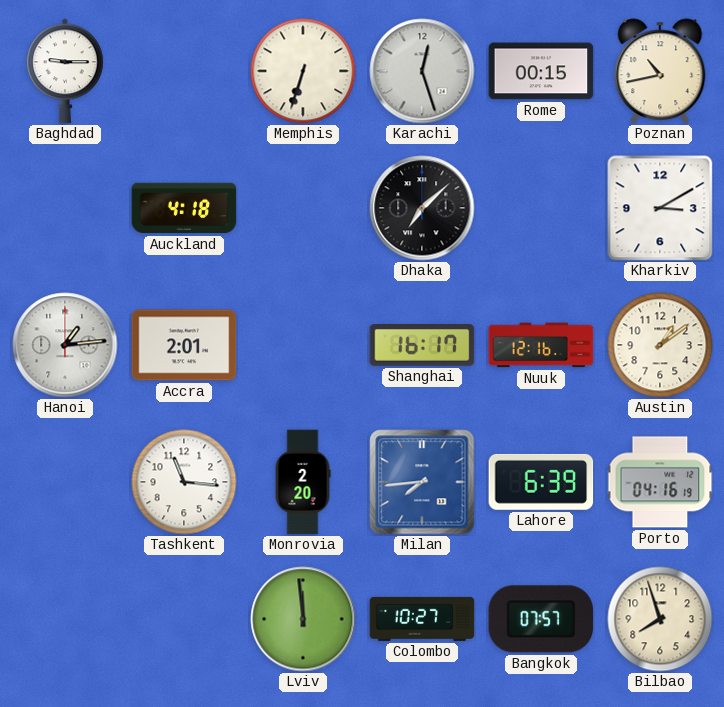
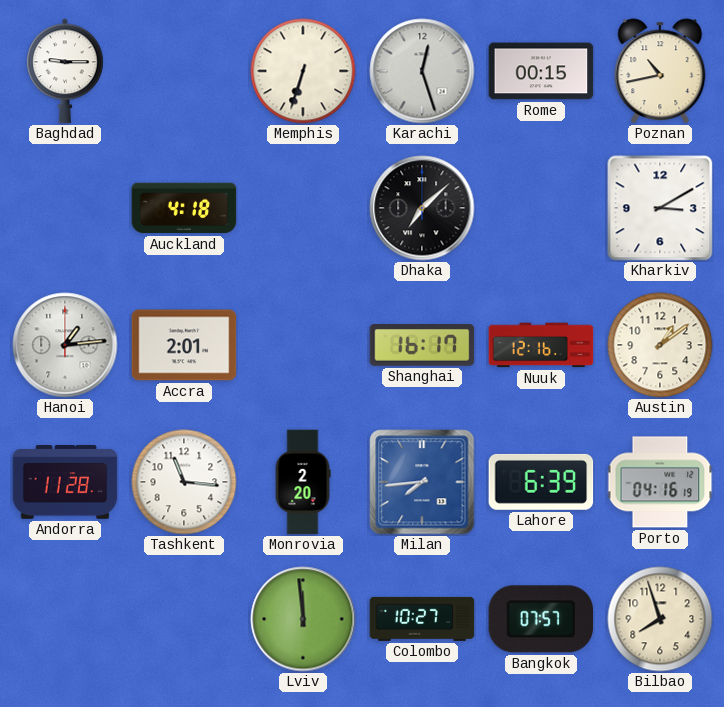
Andorra: none -> 11:28
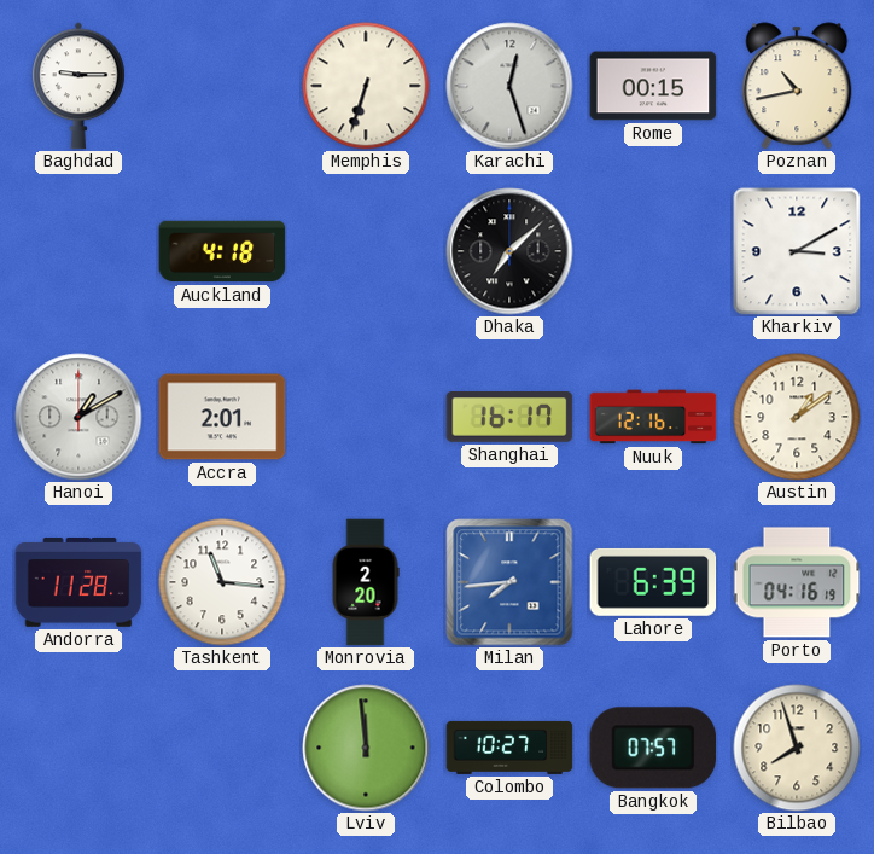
Hanoi: 1:14 -> 1:10
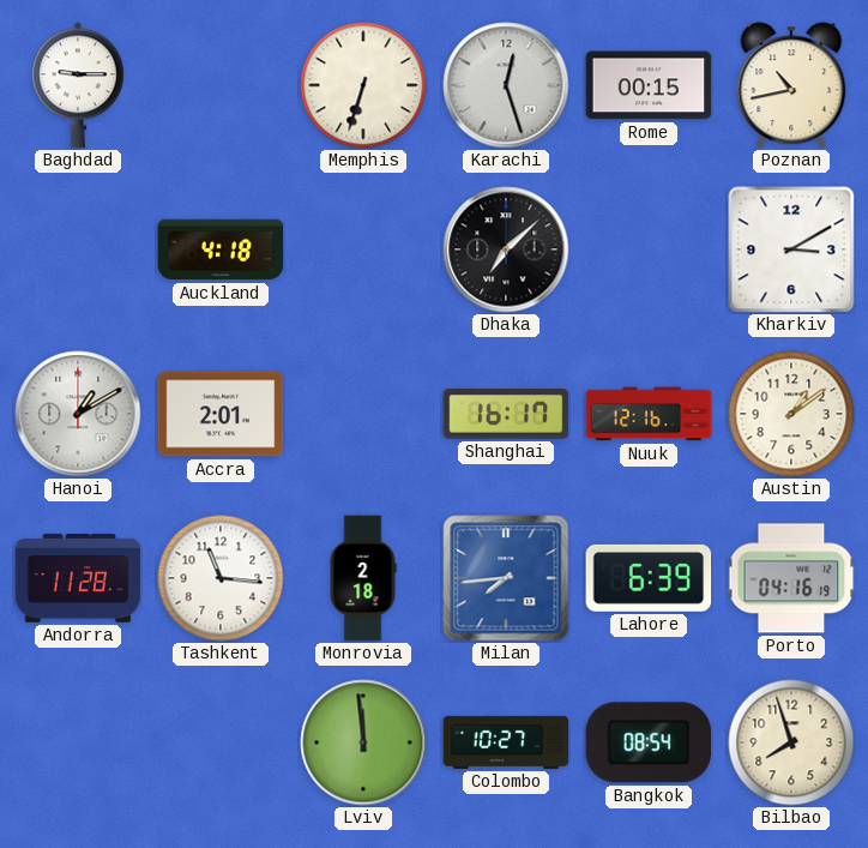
Monrovia: 2:20 -> 2:18
Bangkok: 07:57 -> 08:54
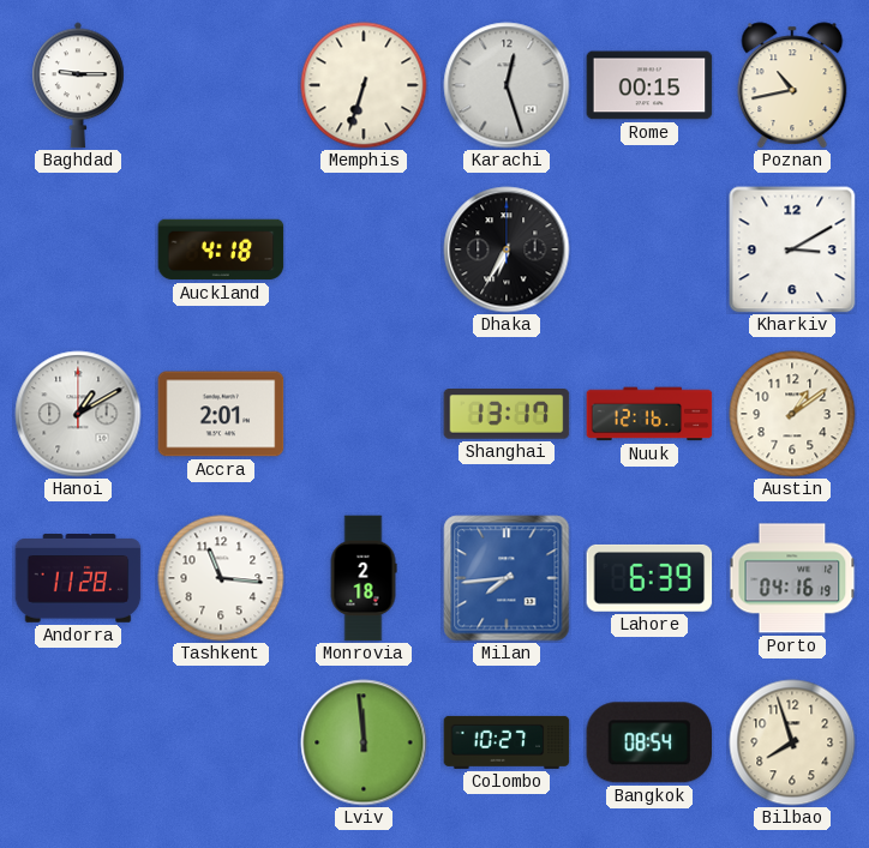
Dhaka: 7:08 -> 6:35
Shanghai: 16:17 -> 13:17
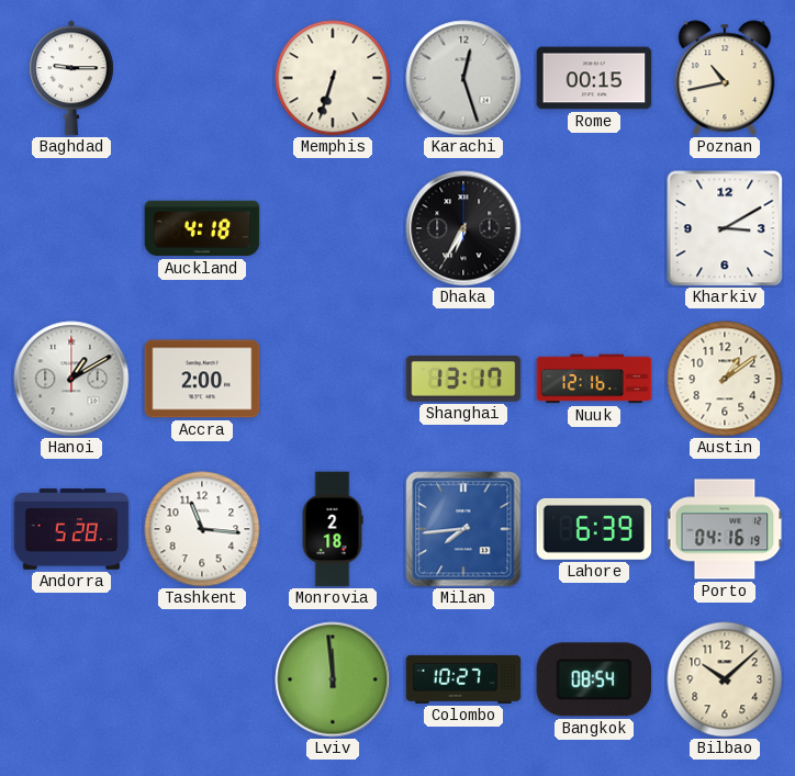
Accra: 2:01 -> 2:00
Andorra: 11:28 -> 5:28
Bilbao: 7:57 -> 10:08
